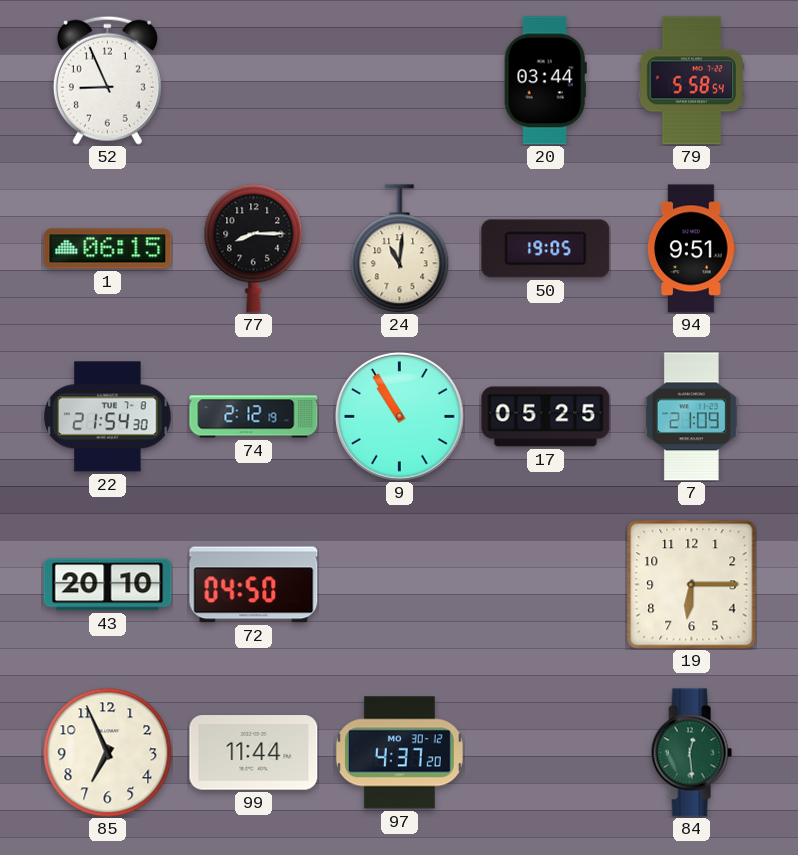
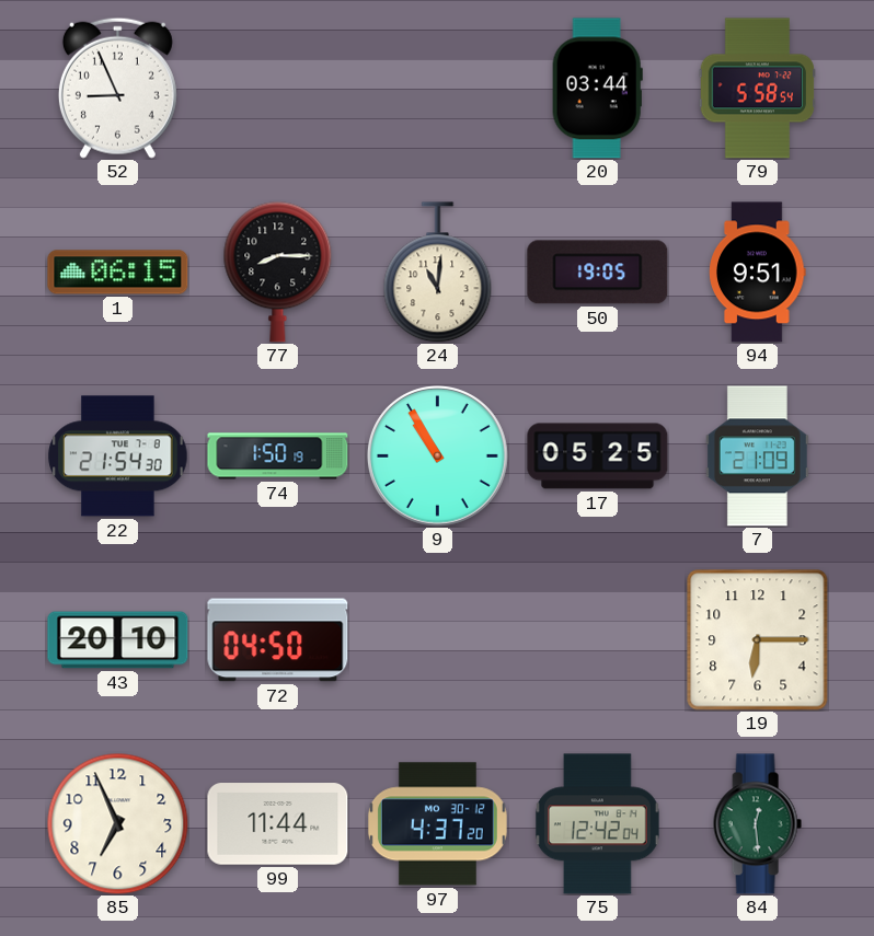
74: 2:12 -> 1:50
75: none -> 12:42
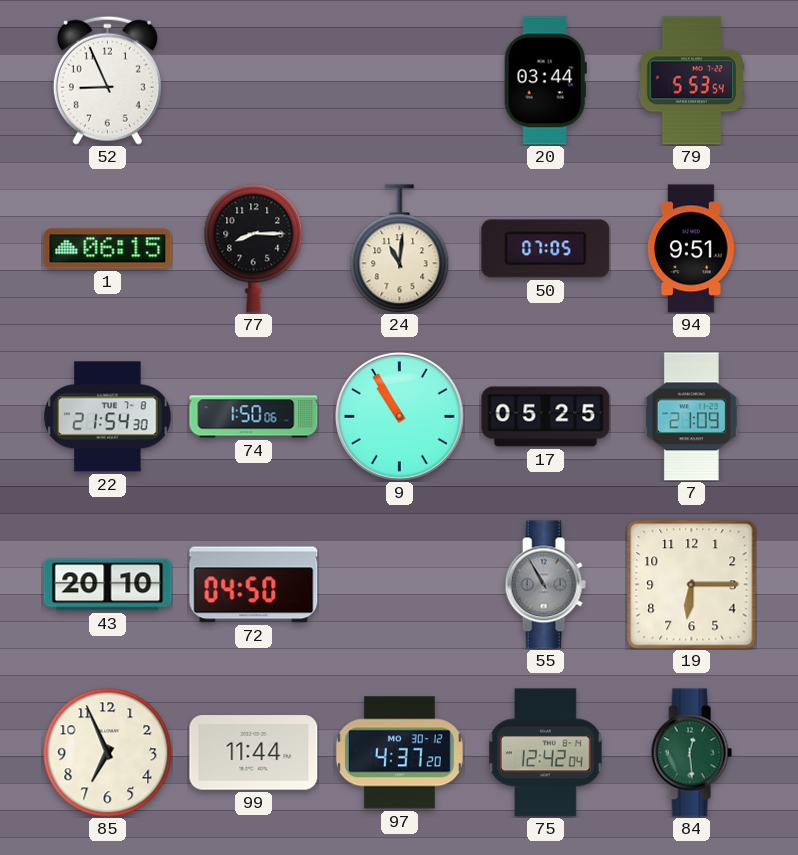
79: 5:58 -> 5:53
50: 19:05 -> 07:05
74: 1:50:19 -> 1:50:06
55: none -> 10:55
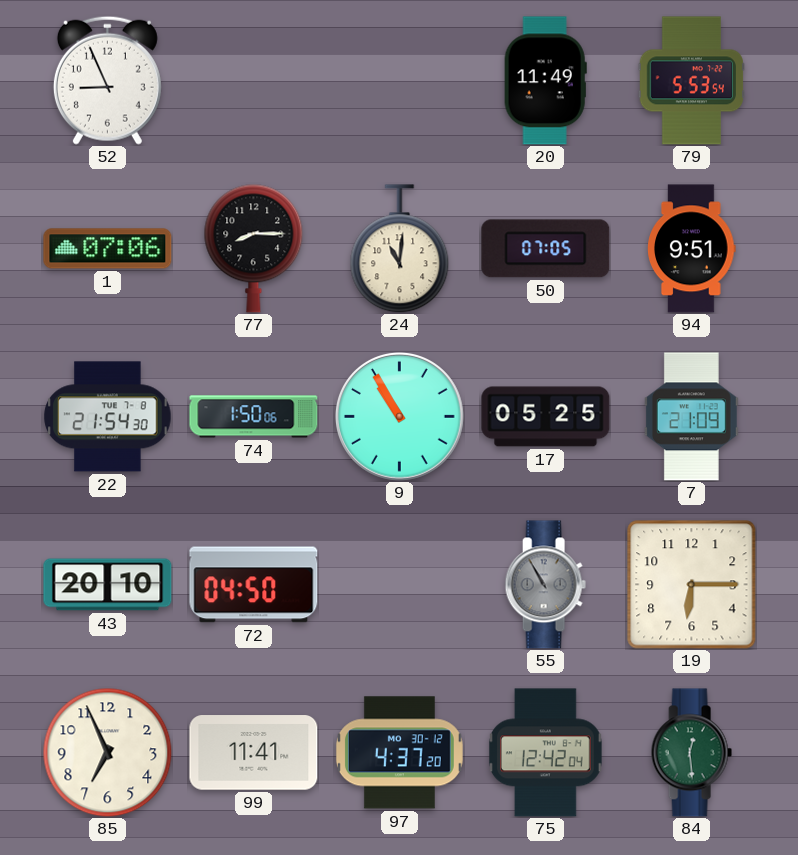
20: 03:44 -> 11:49
1: 06:15 -> 07:06
99: 11:44 -> 11:41
